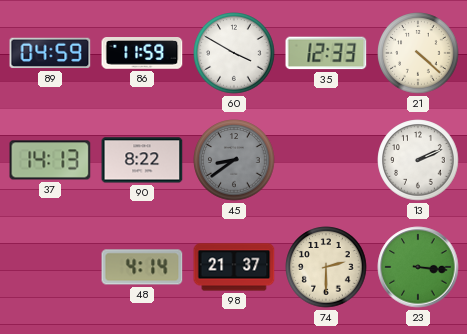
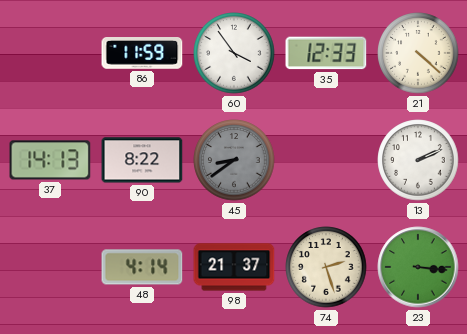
89: 04:59 -> none
60: 3:50 -> 3:54
74: 2:30 -> 2:27
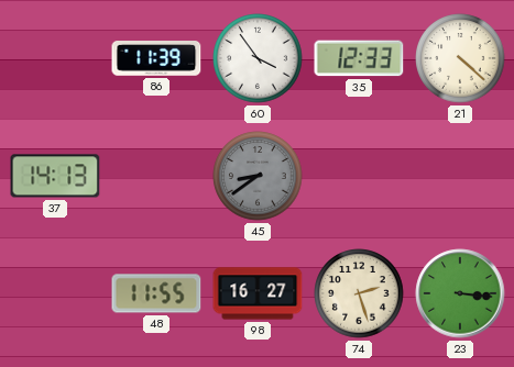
86: 11:59 -> 11:39
90: 8:22 -> none
13: 2:11 -> none
48: 4:14 -> 11:55
98: 21:37 -> 16:27
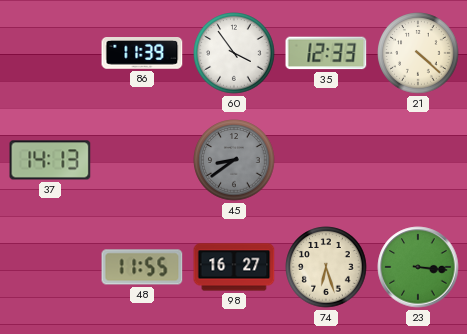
74: 2:27 -> 6:27
